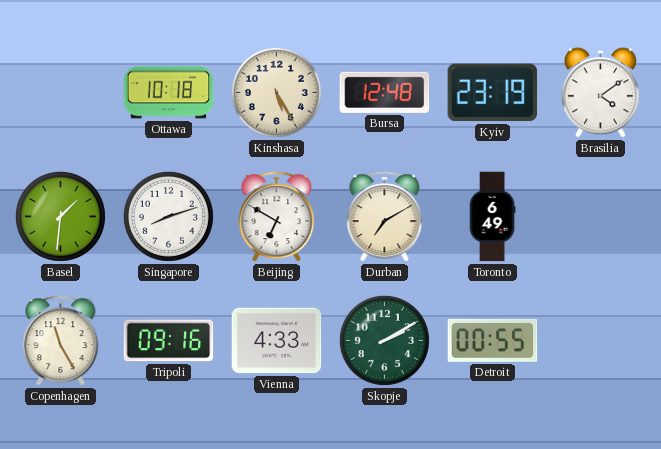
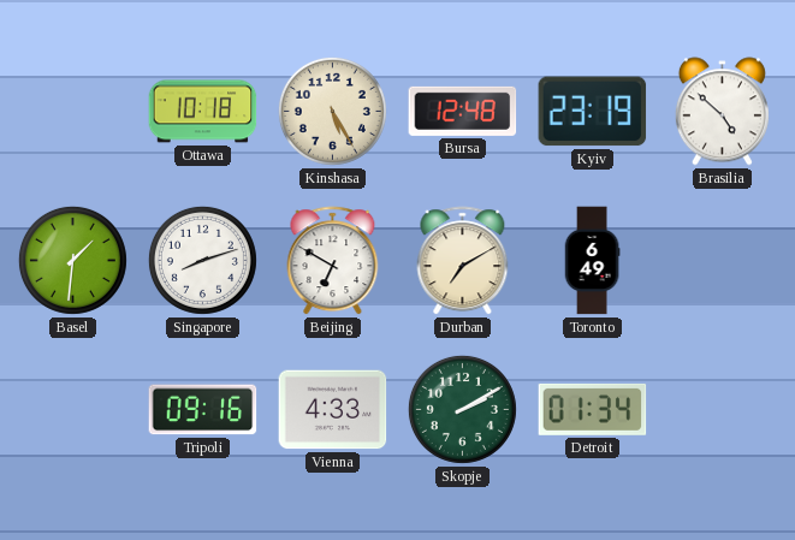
Brasilia: 4:09 -> 4:52
Copenhagen: 11:25 -> none
Detroit: 00:55 -> 01:34
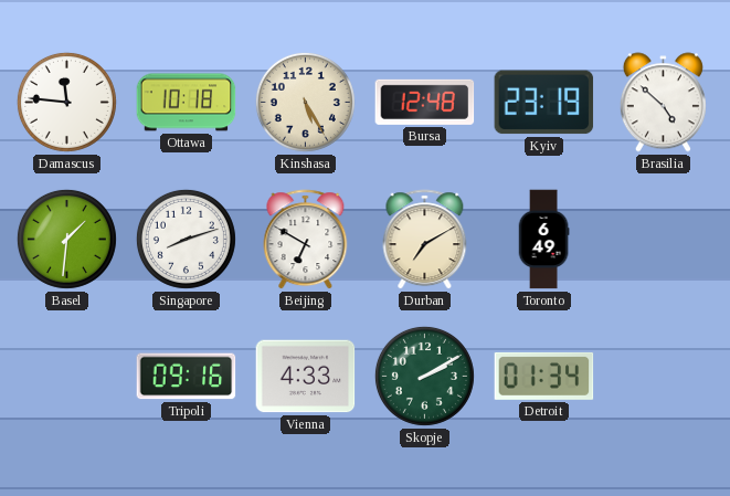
Damascus: none -> 11:46
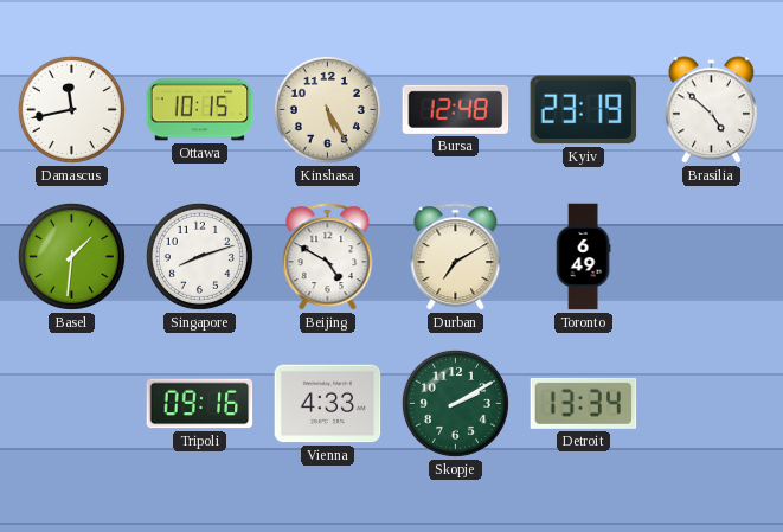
Damascus: 11:46 -> 11:43
Ottawa: 10:18 -> 10:15
Beijing: 6:50 -> 4:50
Detroit: 01:34 -> 13:34
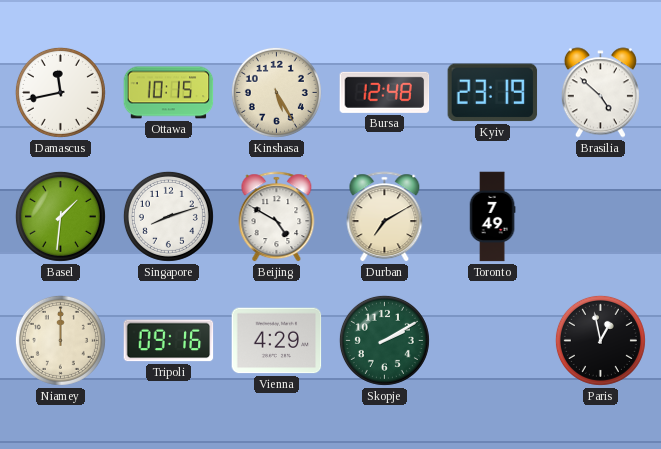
Toronto: 6:49 -> 7:49
Niamey: none -> 12:00
Vienna: 4:33 -> 4:29
Detroit: 13:34 -> none
Paris: none -> 12:58
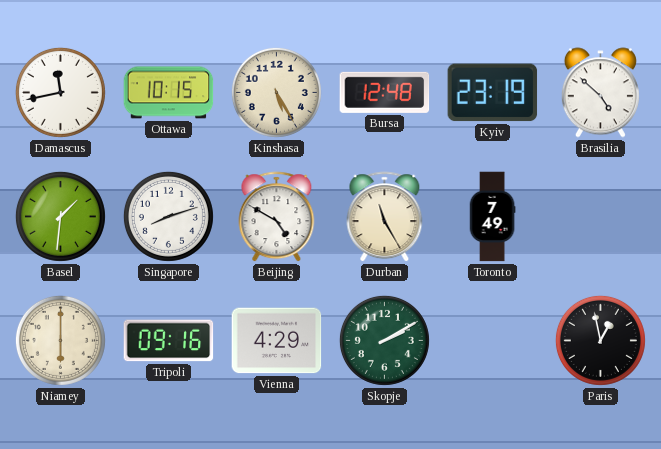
Durban: 7:10 -> 11:25
Niamey: 12:00 -> 6:00
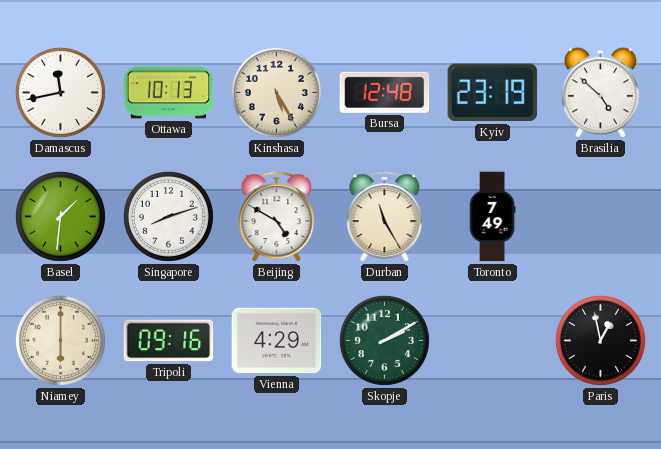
Ottawa: 10:15 -> 10:13
